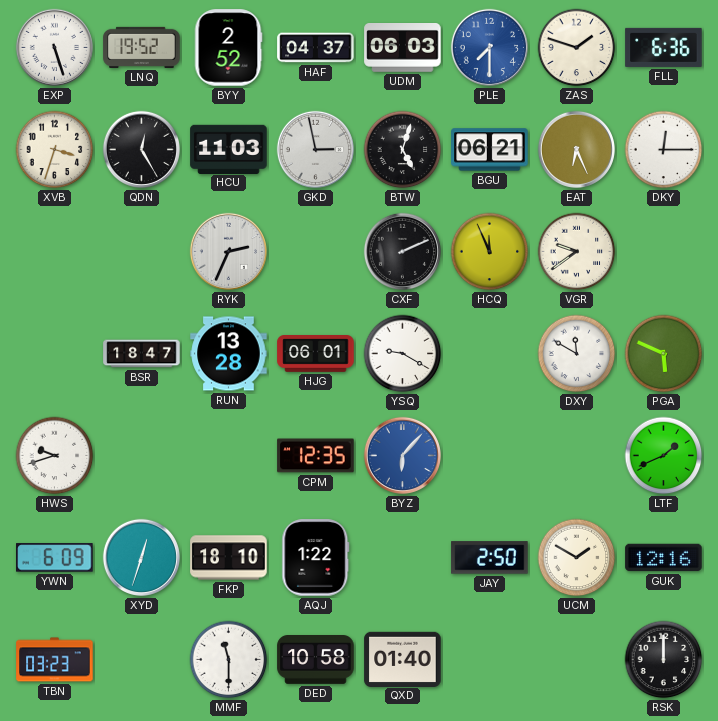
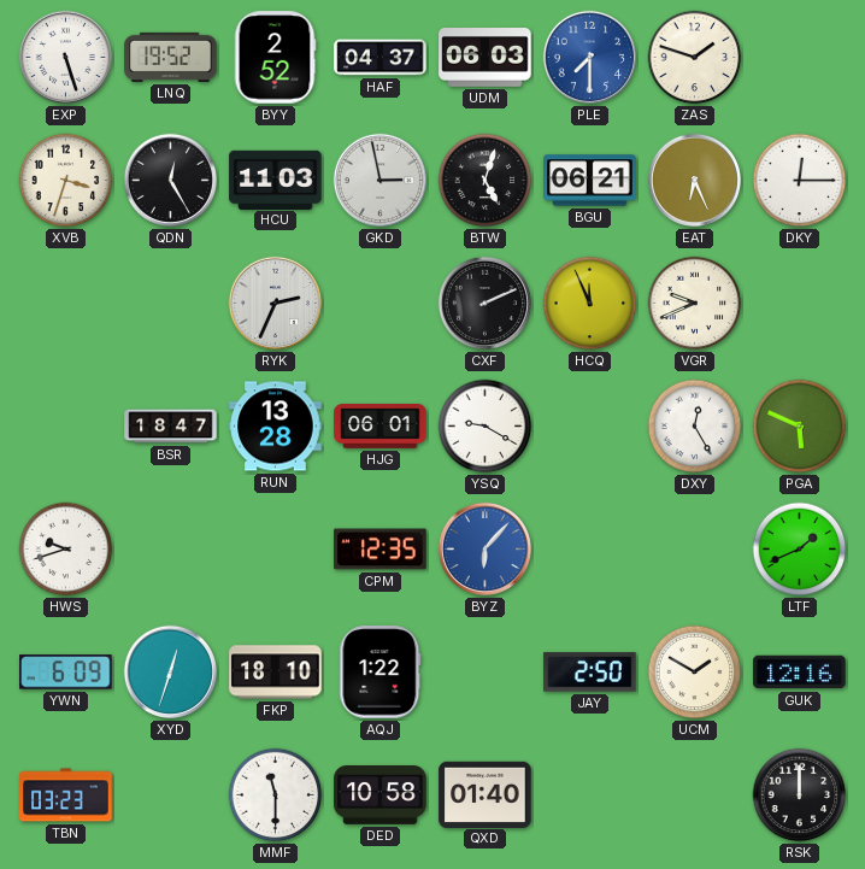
FLL: 6:36 -> none
VGR: 9:39 -> 9:41
DXY: 11:50 -> 12:25
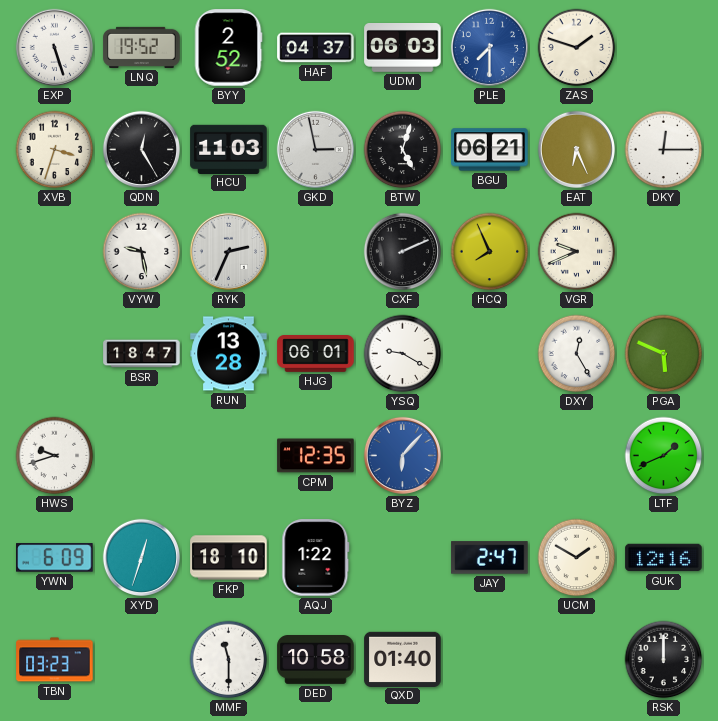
VYW: none -> 9:28
HCQ: 11:56 -> 7:56
JAY: 2:50 -> 2:47
